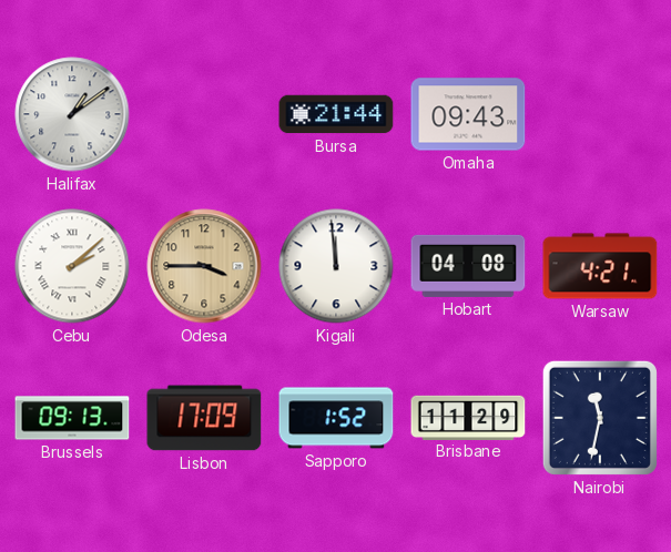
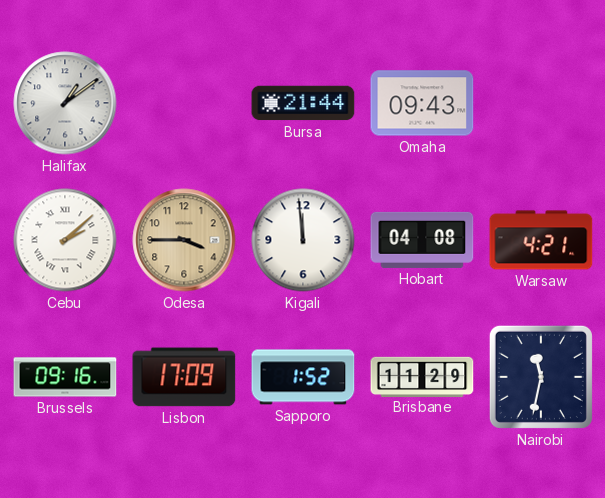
Brussels: 09:13 -> 09:16
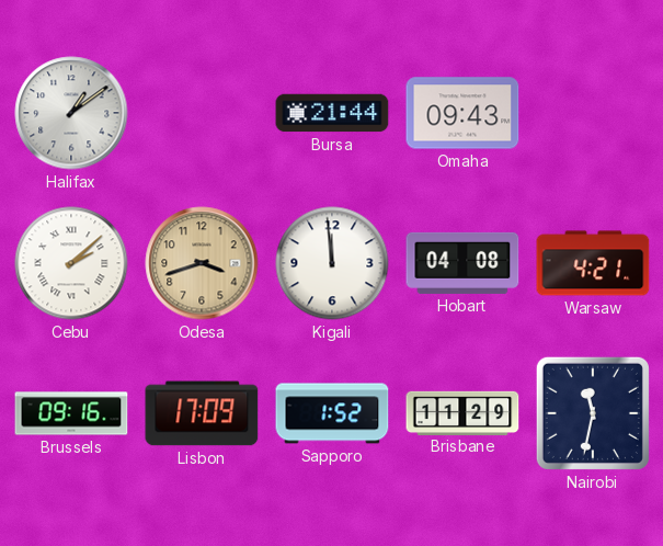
Odesa: 3:45 -> 3:42
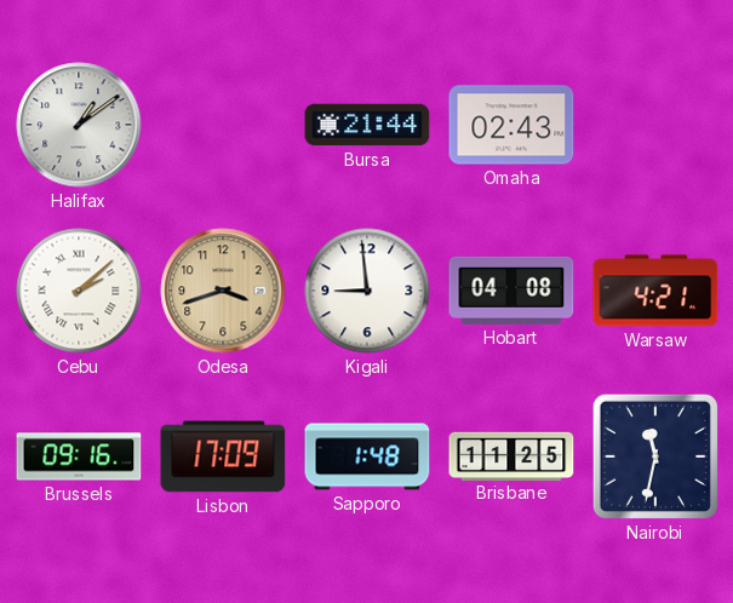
Omaha: 09:43 -> 02:43
Kigali: 11:59 -> 8:59
Sapporo: 1:52 -> 1:48
Brisbane: 11:29 -> 11:25
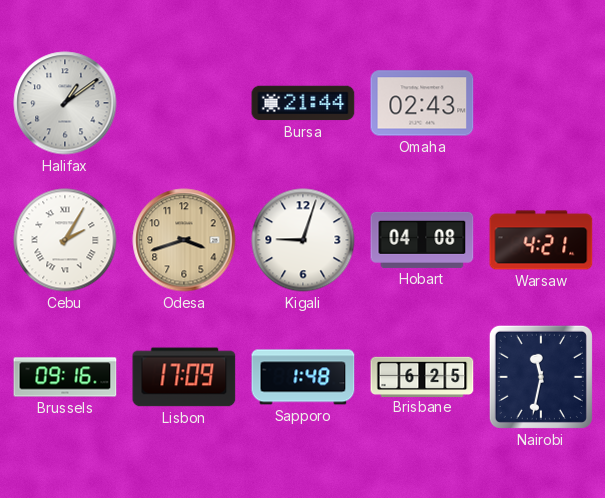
Cebu: 2:08 -> 2:05
Kigali: 8:59 -> 9:03
Brisbane: 11:25 -> 6:25
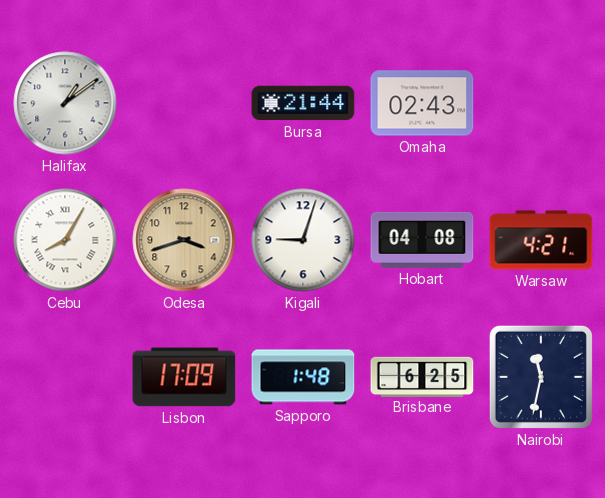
Cebu: 2:05 -> 8:05
Brussels: 09:16 -> none
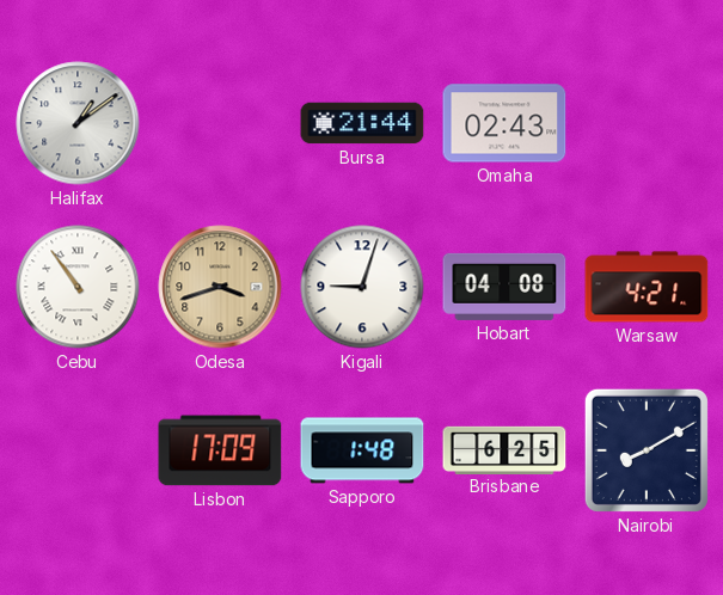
Cebu: 8:05 -> 10:54
Nairobi: 11:32 -> 8:10
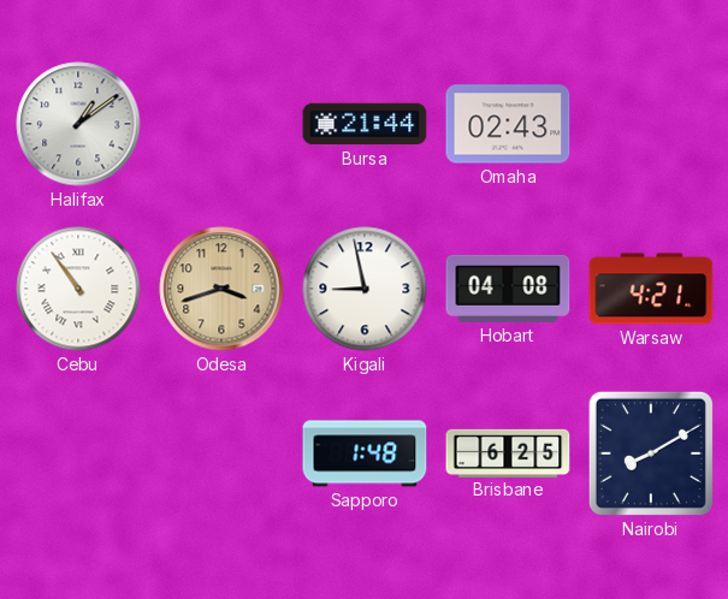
Kigali: 9:03 -> 8:58
Lisbon: 17:09 -> none
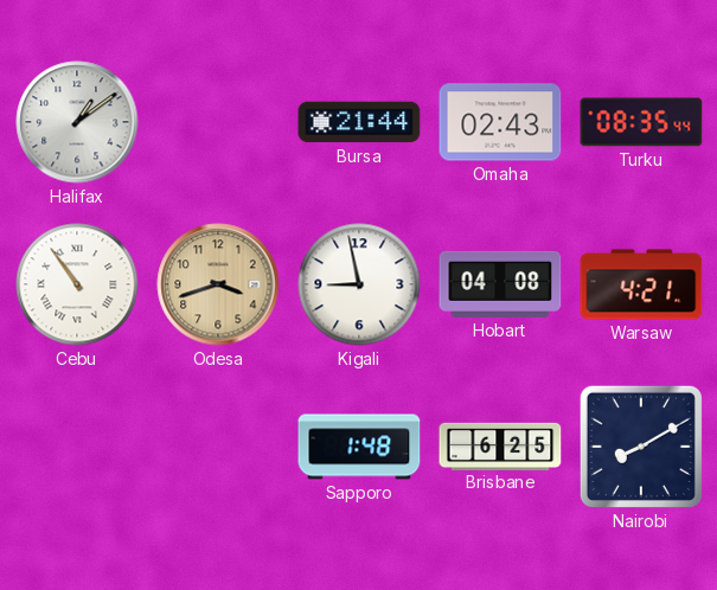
Turku: none -> 08:35
